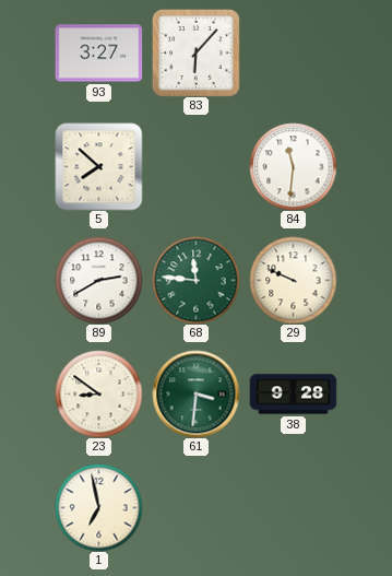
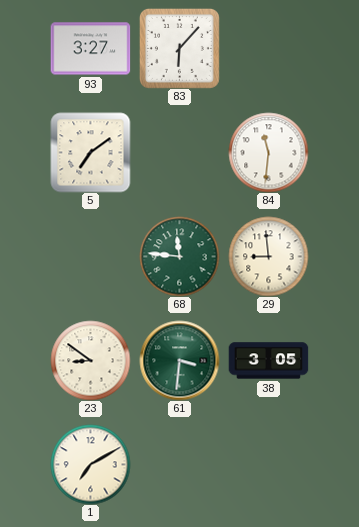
5: 7:52 -> 7:09
89: 2:40 -> none
29: 9:49 -> 8:59
38: 9:28 -> 3:05
1: 6:58 -> 7:10
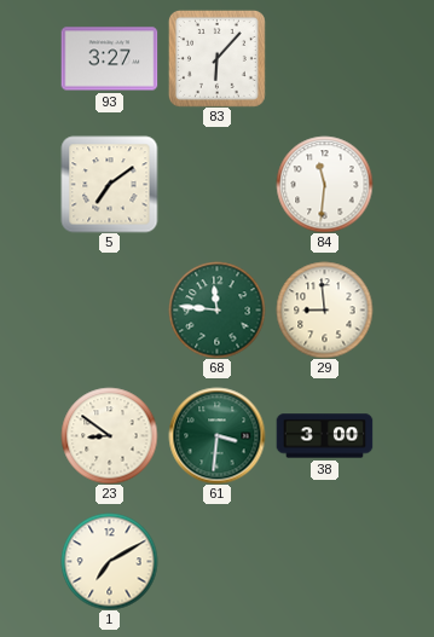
38: 3:05 -> 3:00
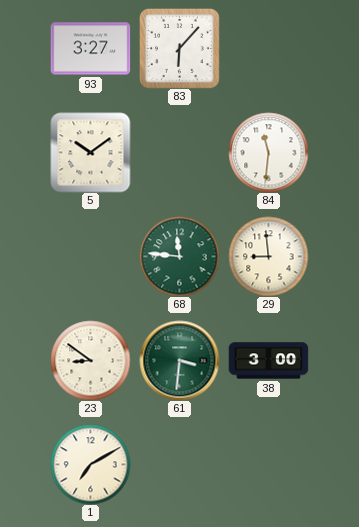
5: 7:09 -> 10:09
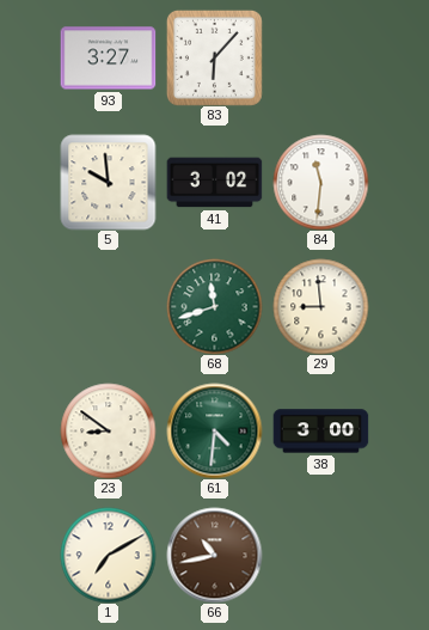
5: 10:09 -> 9:59
41: none -> 3:02
68: 11:46 -> 11:42
61: 3:31 -> 4:31
66: none -> 10:43
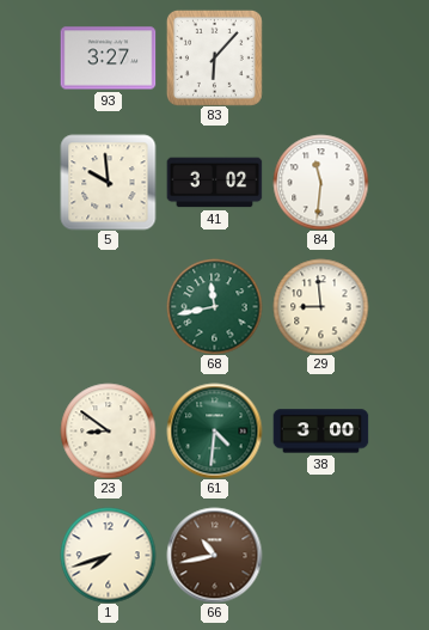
68: 11:42 -> 11:43
1: 7:10 -> 7:42
